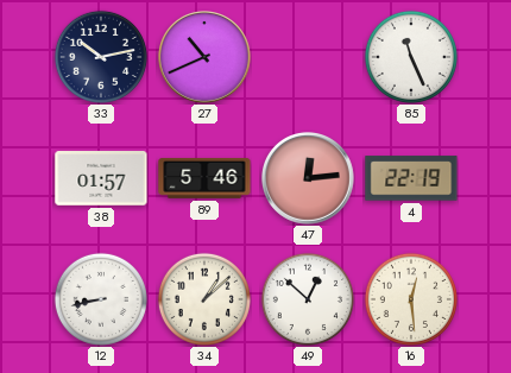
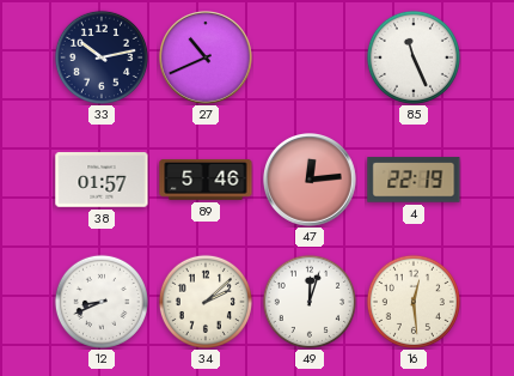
12: 8:43 -> 8:41
34: 1:08 -> 2:08
49: 12:52 -> 12:03
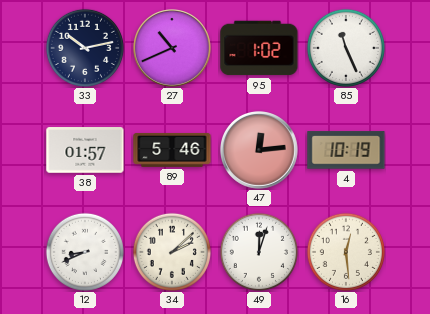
95: none -> 1:02
4: 22:19 -> 10:19
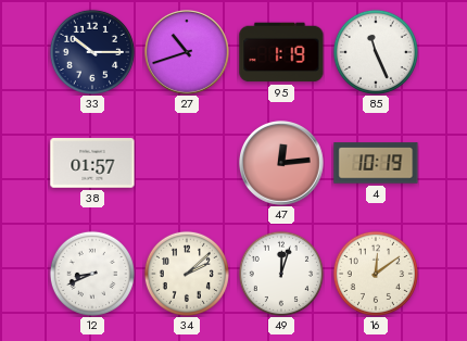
33: 10:13 -> 10:15
27: 10:41 -> 10:42
95: 1:02 -> 1:19
89: 5:46 -> none
16: 12:29 -> 12:09
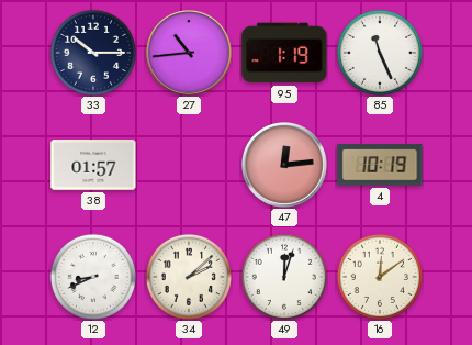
27: 10:42 -> 10:44
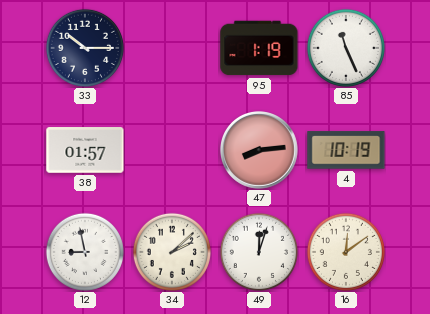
27: 10:44 -> none
47: 12:14 -> 8:14
12: 8:41 -> 8:58
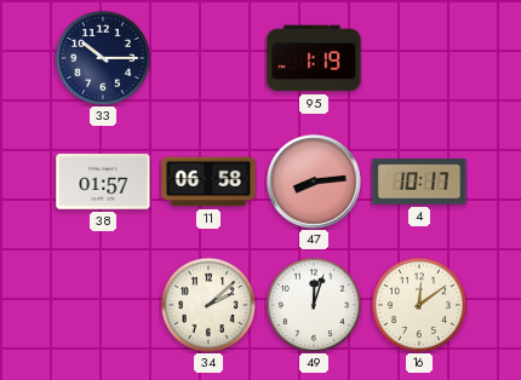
85: 11:26 -> none
11: none -> 06:58
4: 10:19 -> 10:17
12: 8:58 -> none
